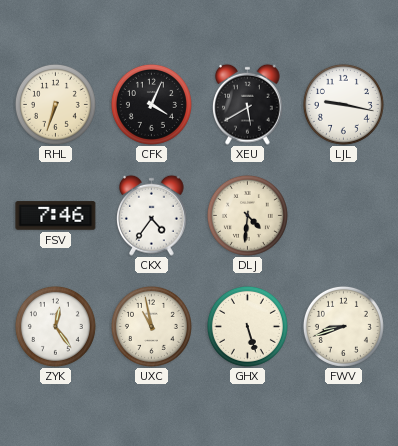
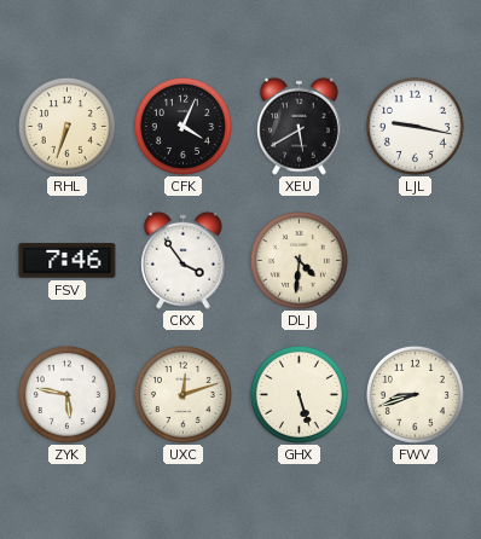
CKX: 4:36 -> 3:54
ZYK: 12:24 -> 5:47
UXC: 10:58 -> 12:12
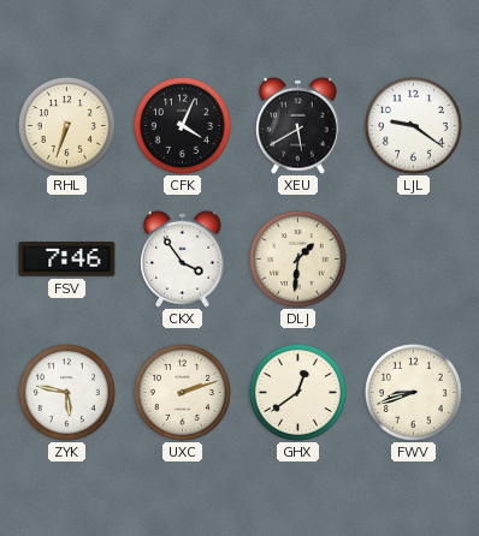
LJL: 9:17 -> 9:21
DLJ: 4:31 -> 1:31
UXC: 12:12 -> 2:12
GHX: 5:27 -> 12:39
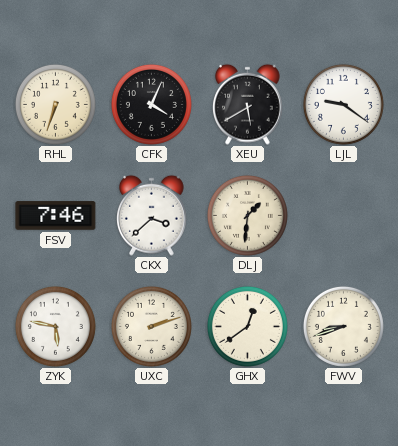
CKX: 3:54 -> 3:38
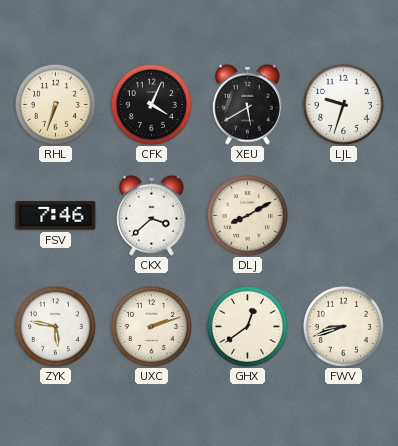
LJL: 9:21 -> 9:33
DLJ: 1:31 -> 8:10
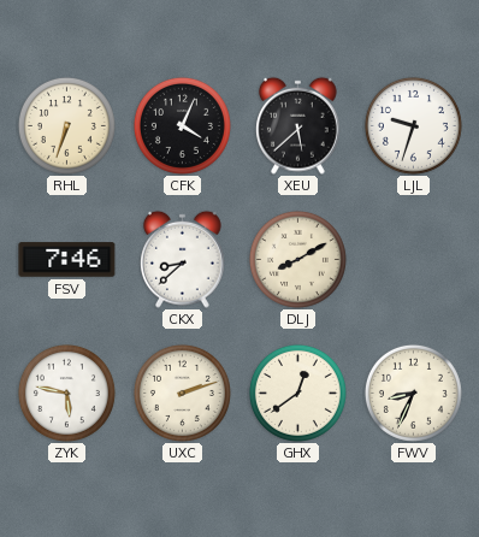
XEU: 5:40 -> 5:38
CKX: 3:38 -> 8:38
FWV: 8:42 -> 8:34
